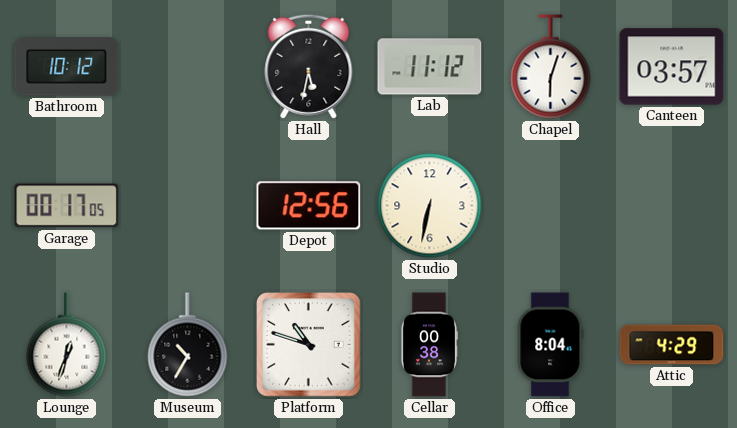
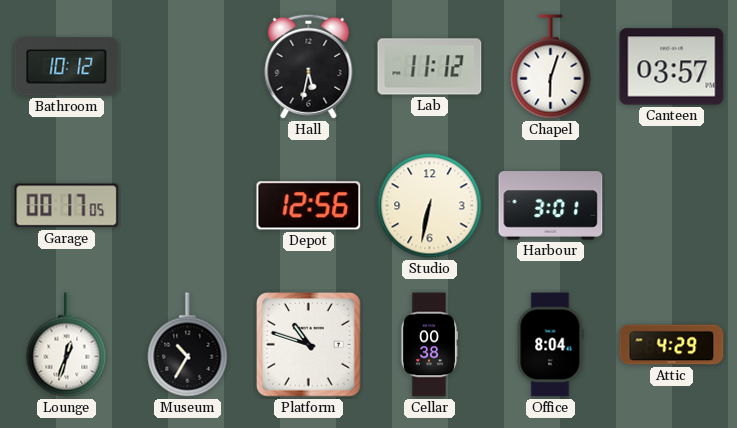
Harbour: none -> 3:01
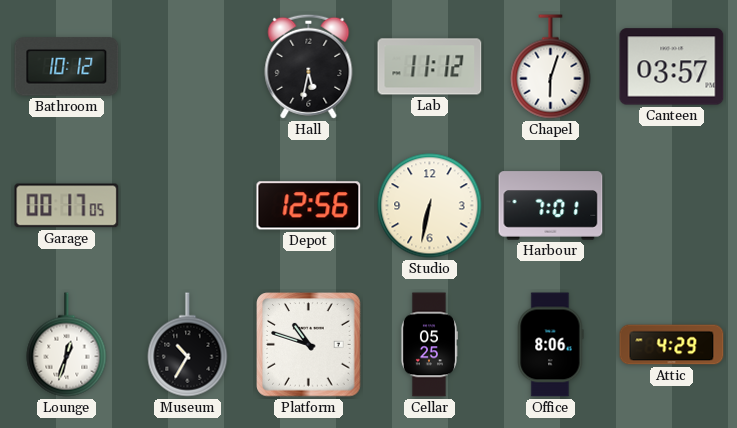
Harbour: 3:01 -> 7:01
Cellar: 00:38 -> 05:25
Office: 8:04 -> 8:06
